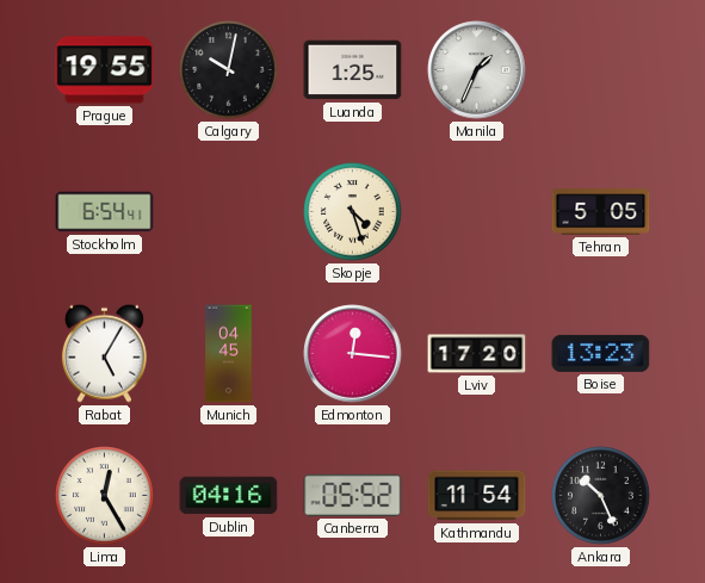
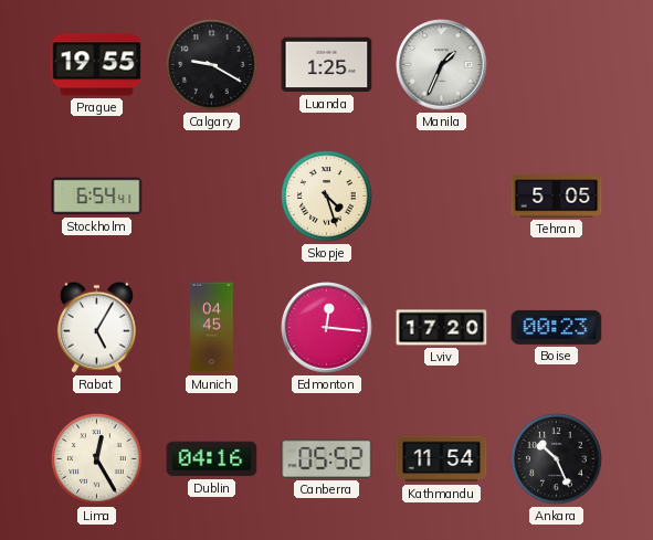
Calgary: 10:02 -> 9:20
Boise: 13:23 -> 00:23
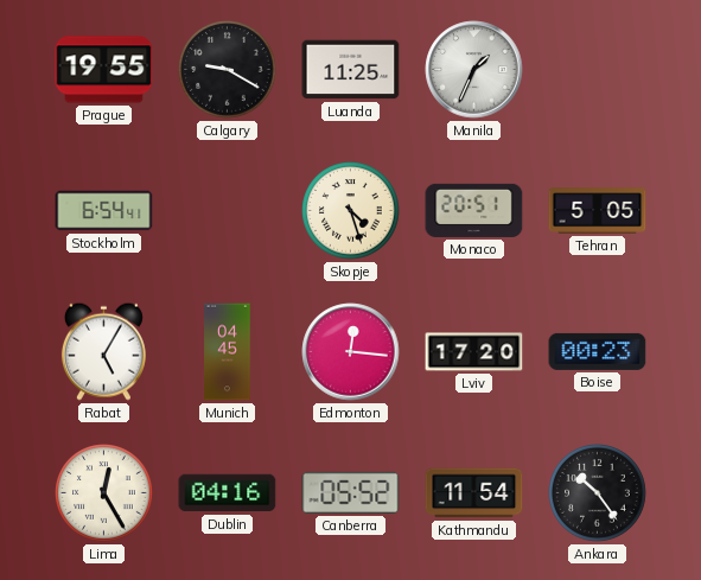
Luanda: 1:25 -> 11:25
Monaco: none -> 20:51
Ankara: 10:26 -> 10:24
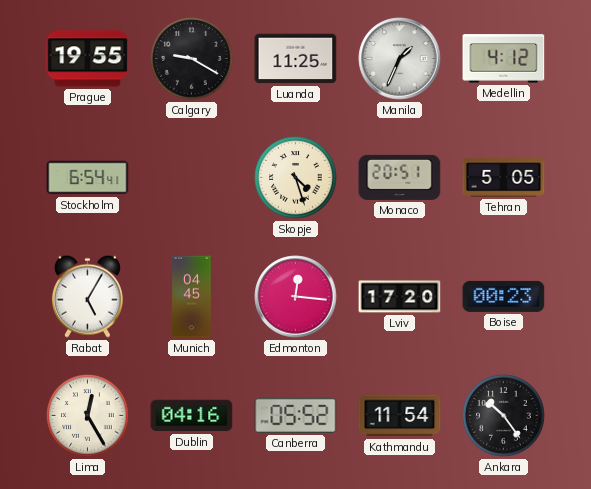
Medellin: none -> 4:12
